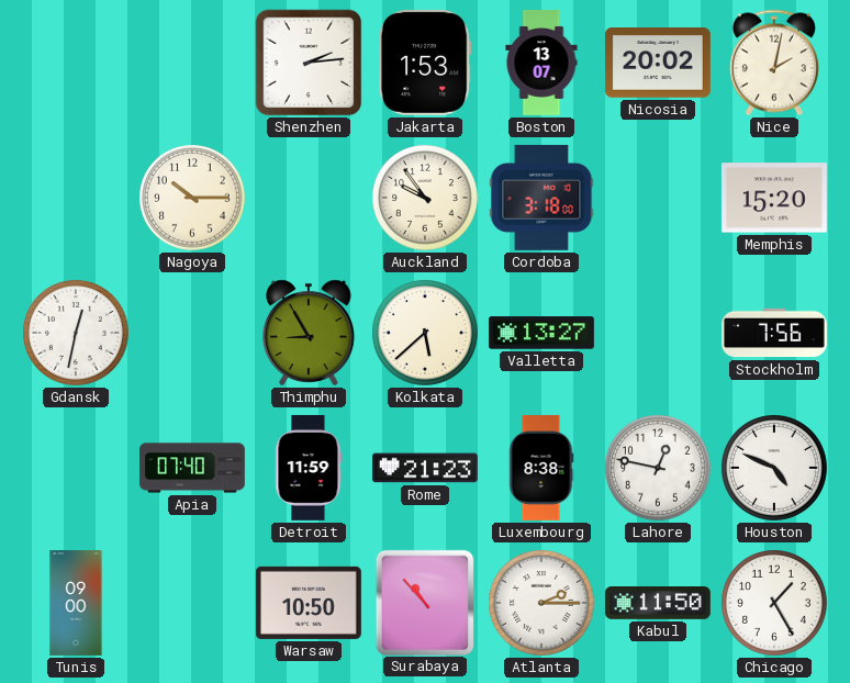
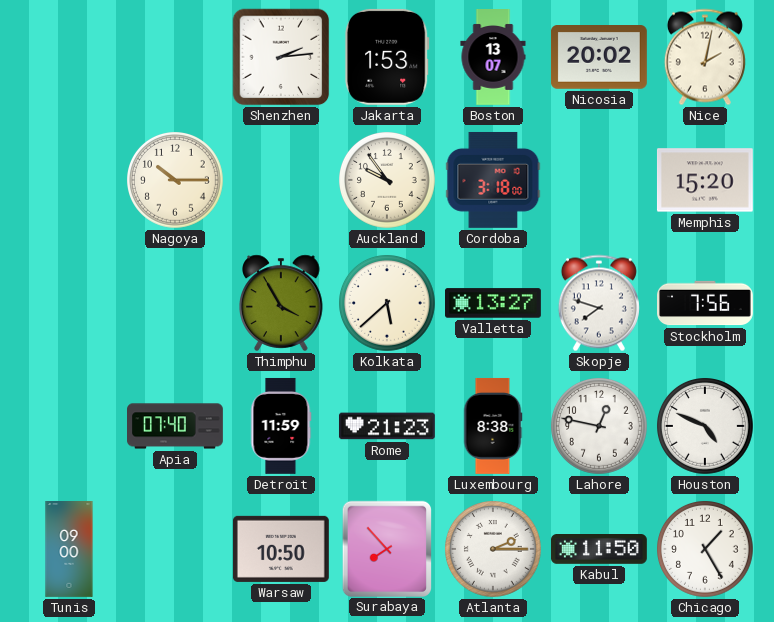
Gdansk: 12:32 -> none
Thimphu: 8:55 -> 3:55
Skopje: none -> 7:48
Surabaya: 10:53 -> 7:53
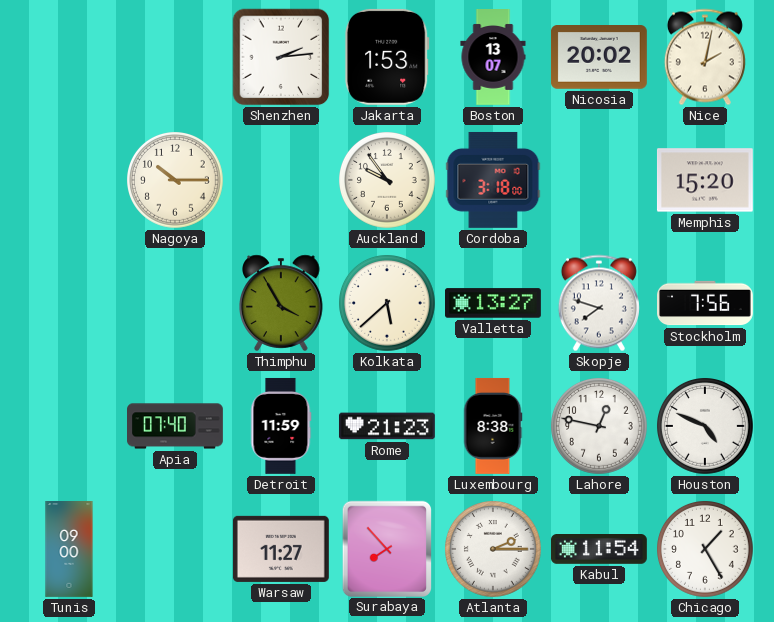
Warsaw: 10:50 -> 11:27
Kabul: 11:50 -> 11:54
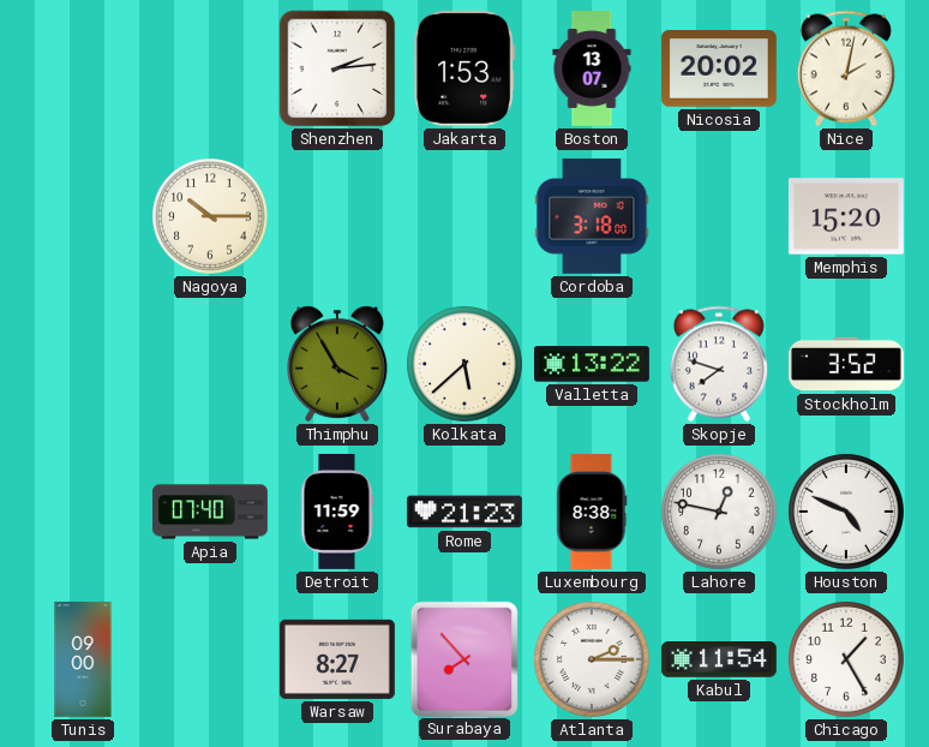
Auckland: 9:54 -> none
Valletta: 13:27 -> 13:22
Stockholm: 7:56 -> 3:52
Warsaw: 11:27 -> 8:27
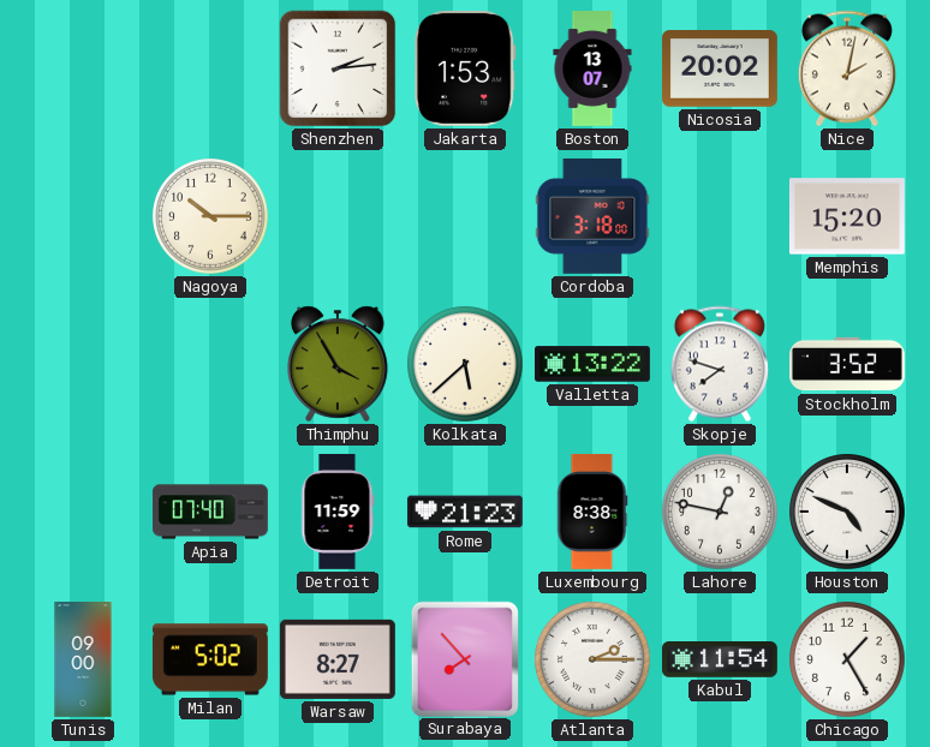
Milan: none -> 5:02
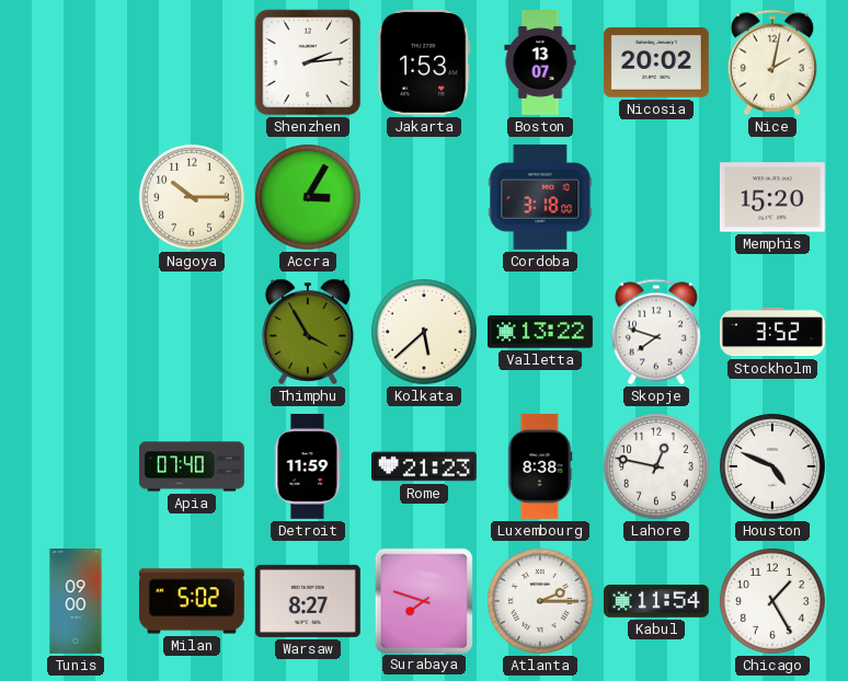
Accra: none -> 3:05
Surabaya: 7:53 -> 7:48
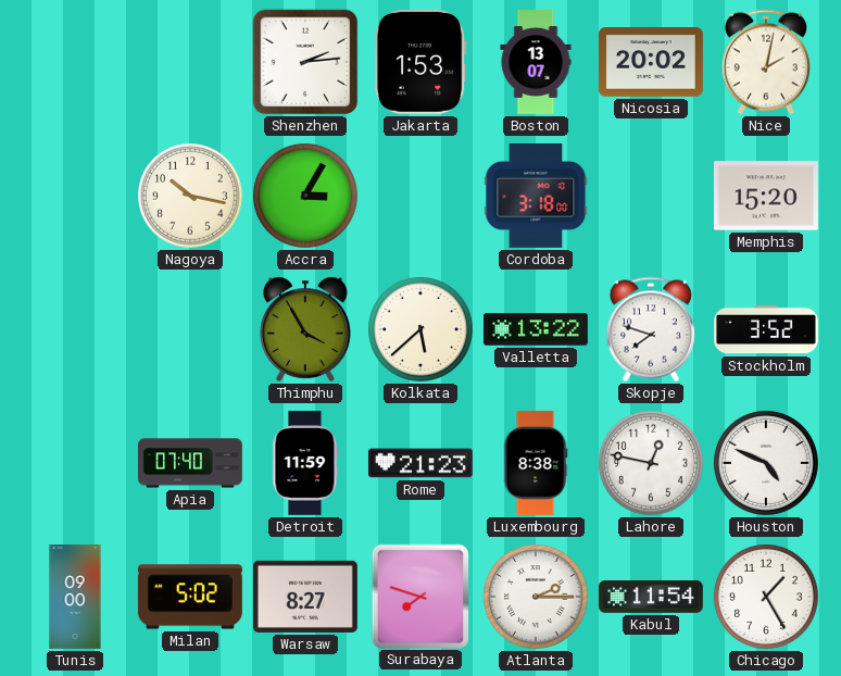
Nagoya: 10:15 -> 10:17
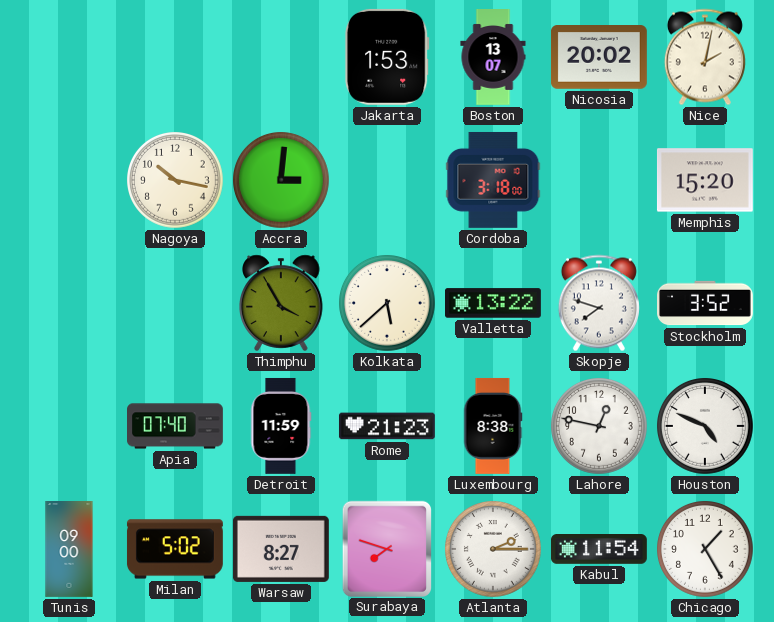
Shenzhen: 2:14 -> none
Accra: 3:05 -> 3:01
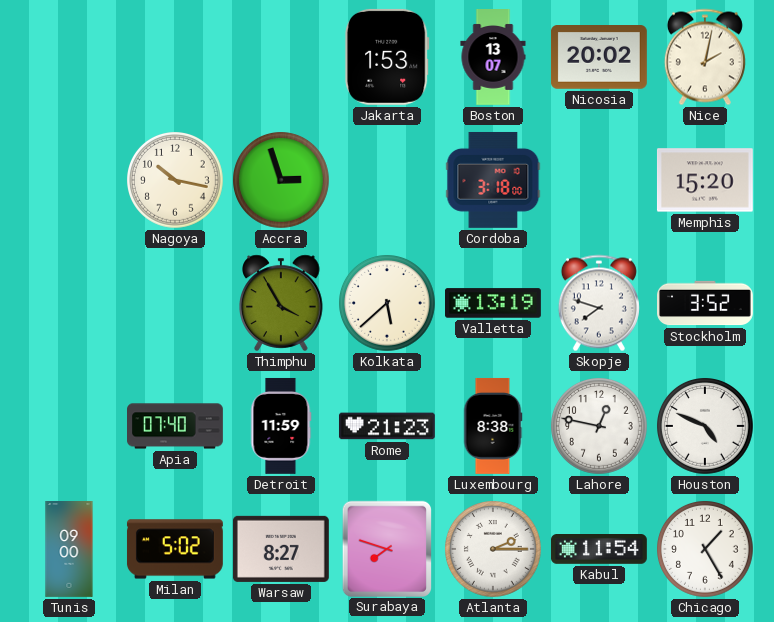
Accra: 3:01 -> 2:57
Valletta: 13:22 -> 13:19
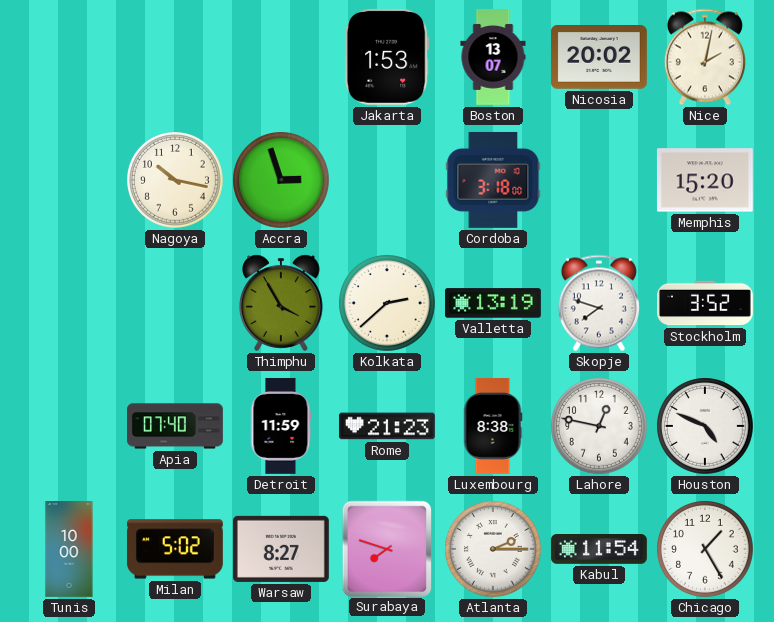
Kolkata: 5:38 -> 2:38
Tunis: 09:00 -> 10:00
